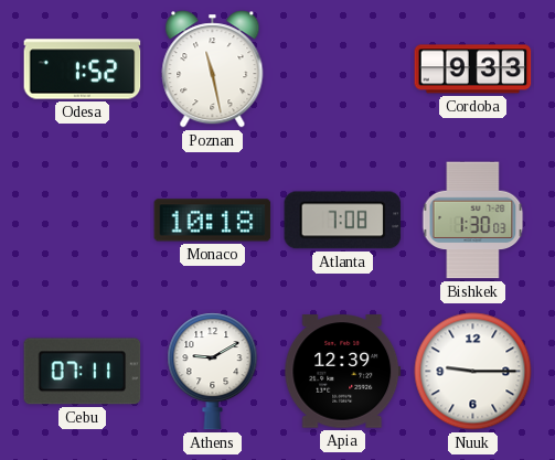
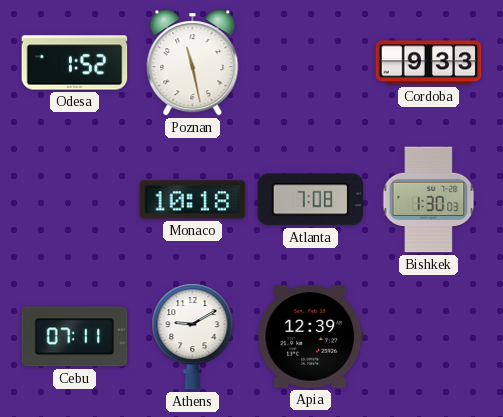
Nuuk: 9:15 -> none
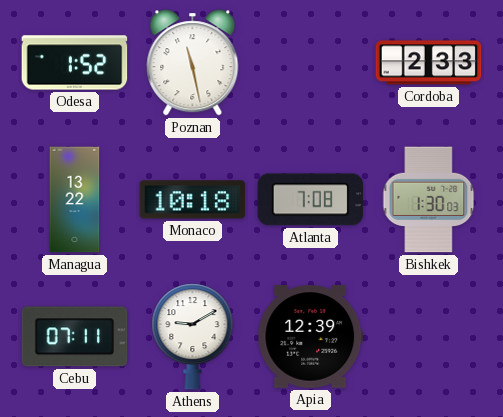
Cordoba: 9:33 -> 2:33
Managua: none -> 13:22
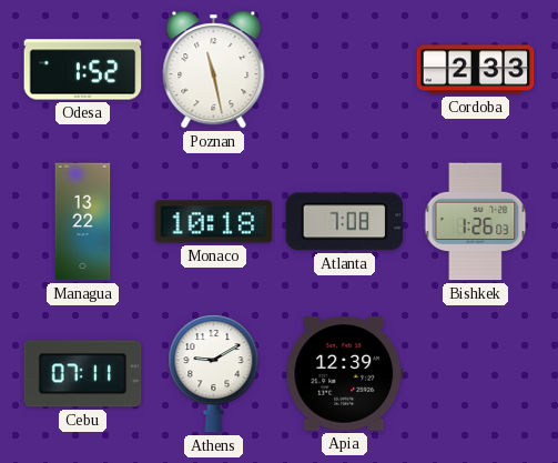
Bishkek: 1:30 -> 1:26
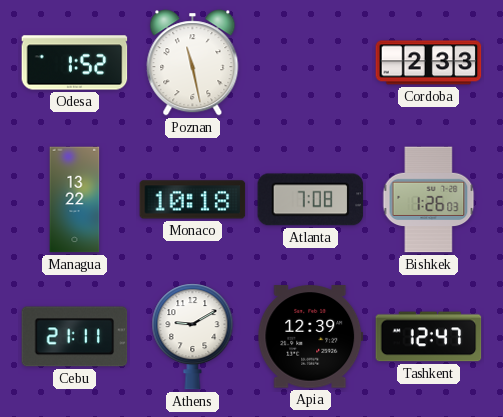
Cebu: 07:11 -> 21:11
Tashkent: none -> 12:47
